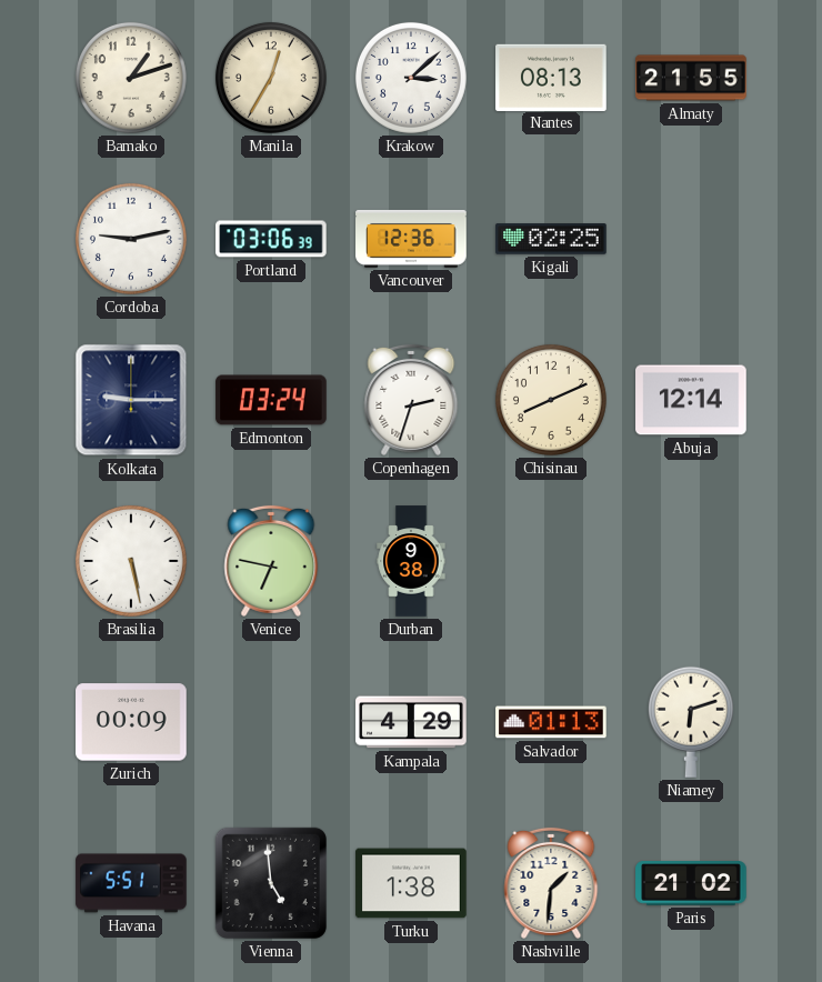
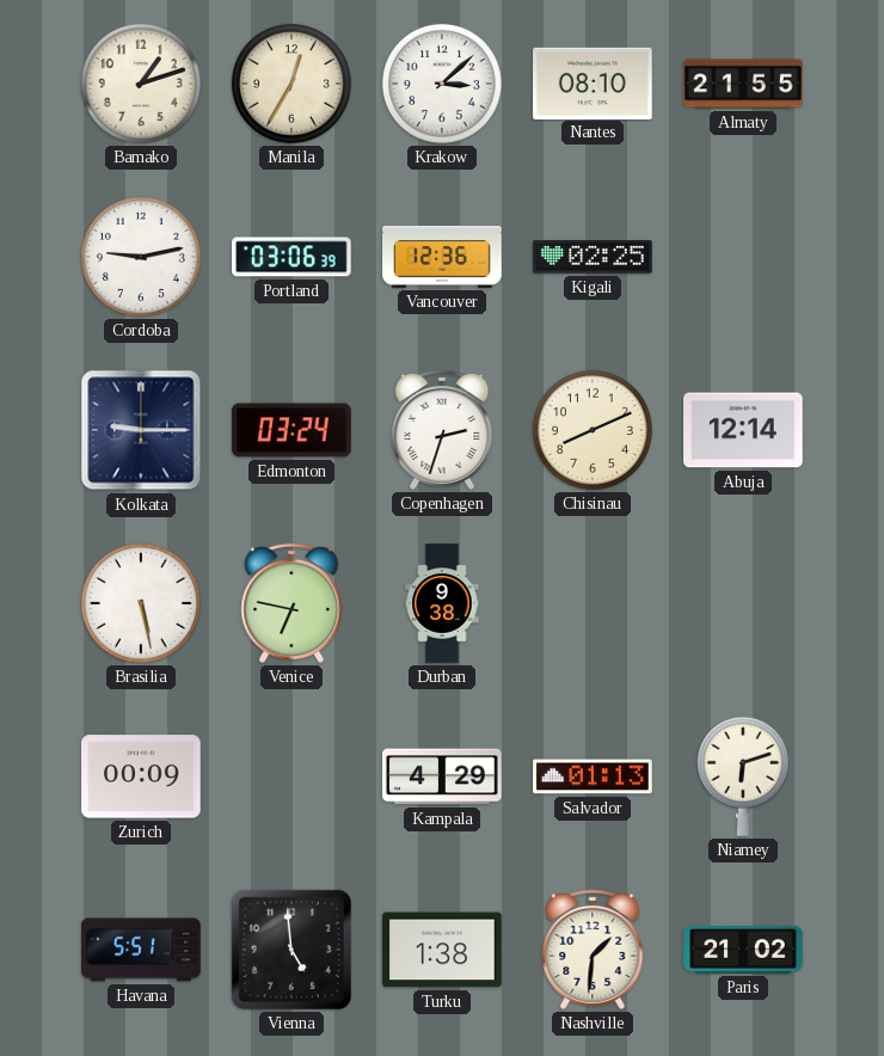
Nantes: 08:13 -> 08:10
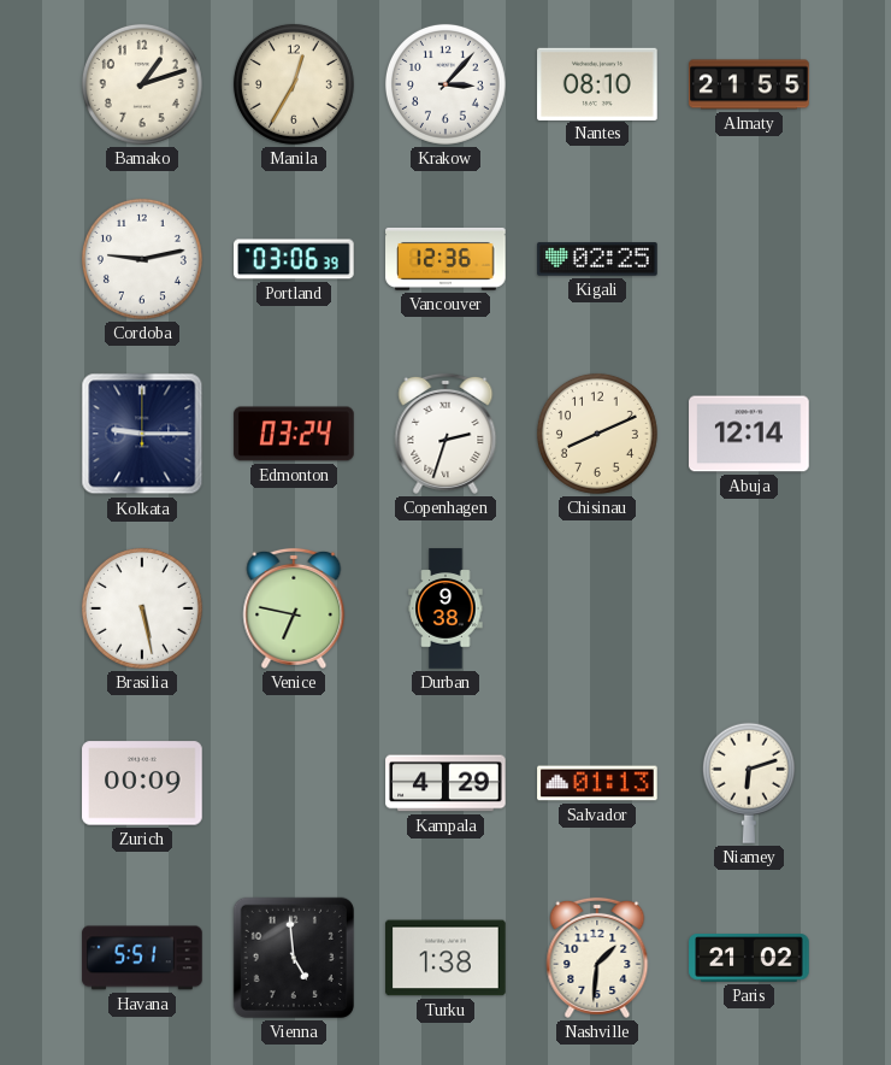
Krakow: 3:08 -> 3:07
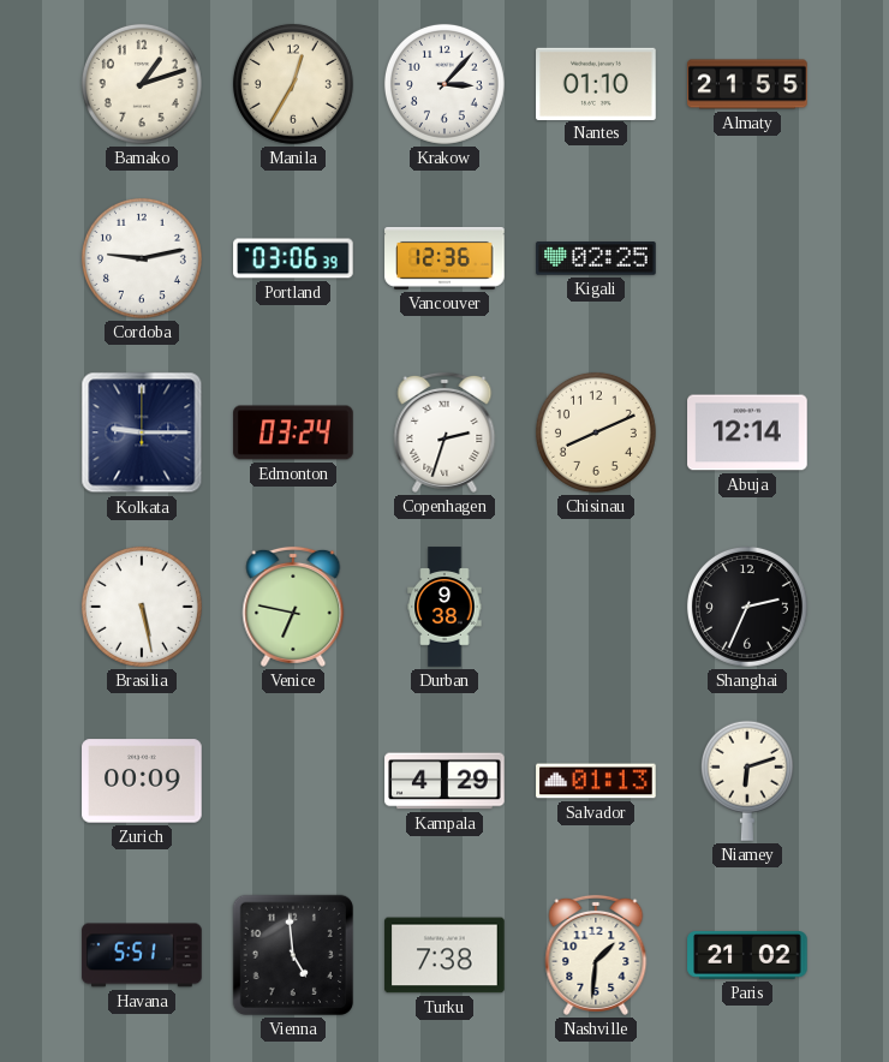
Nantes: 08:10 -> 01:10
Shanghai: none -> 2:34
Turku: 1:38 -> 7:38
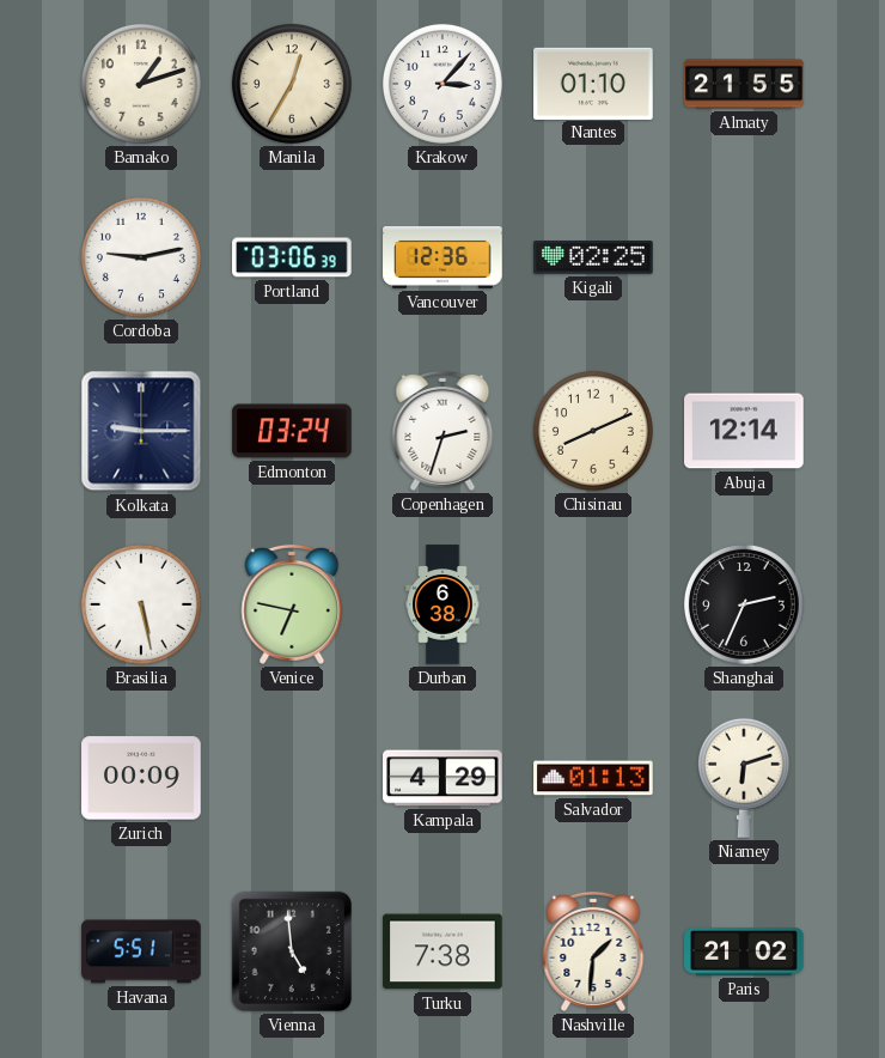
Durban: 9:38 -> 6:38
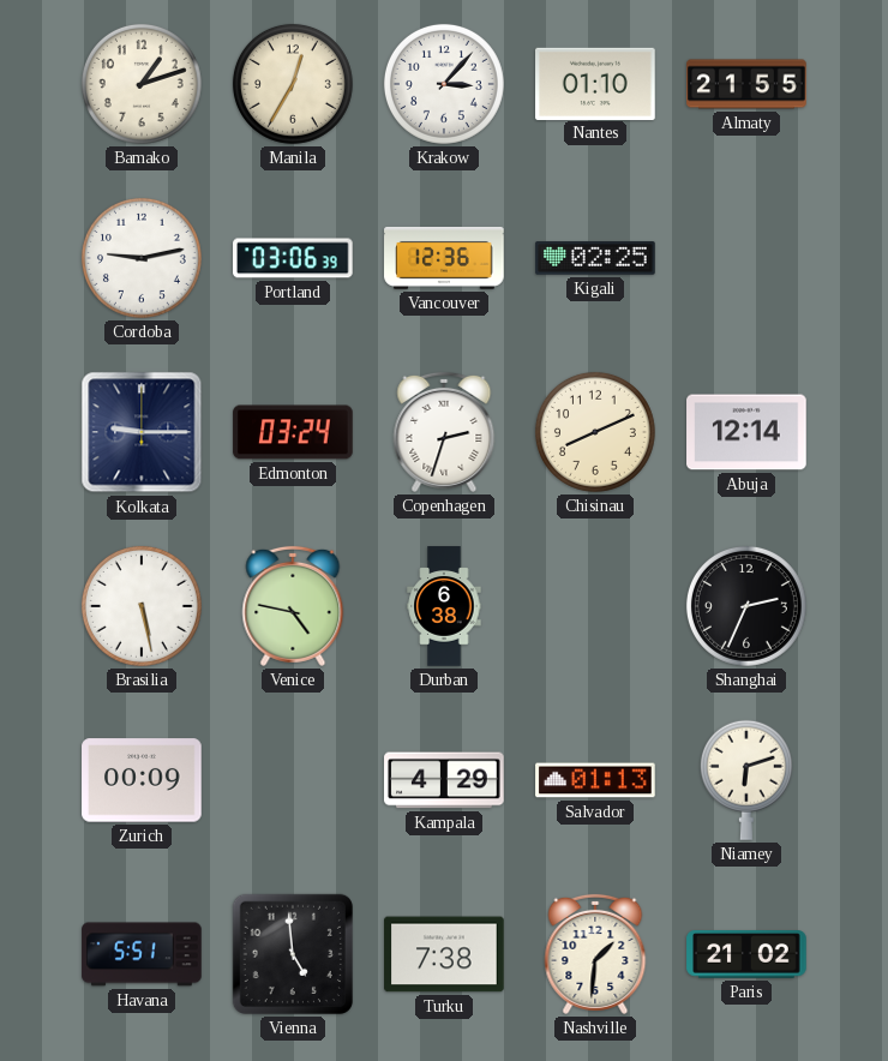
Venice: 6:47 -> 4:47
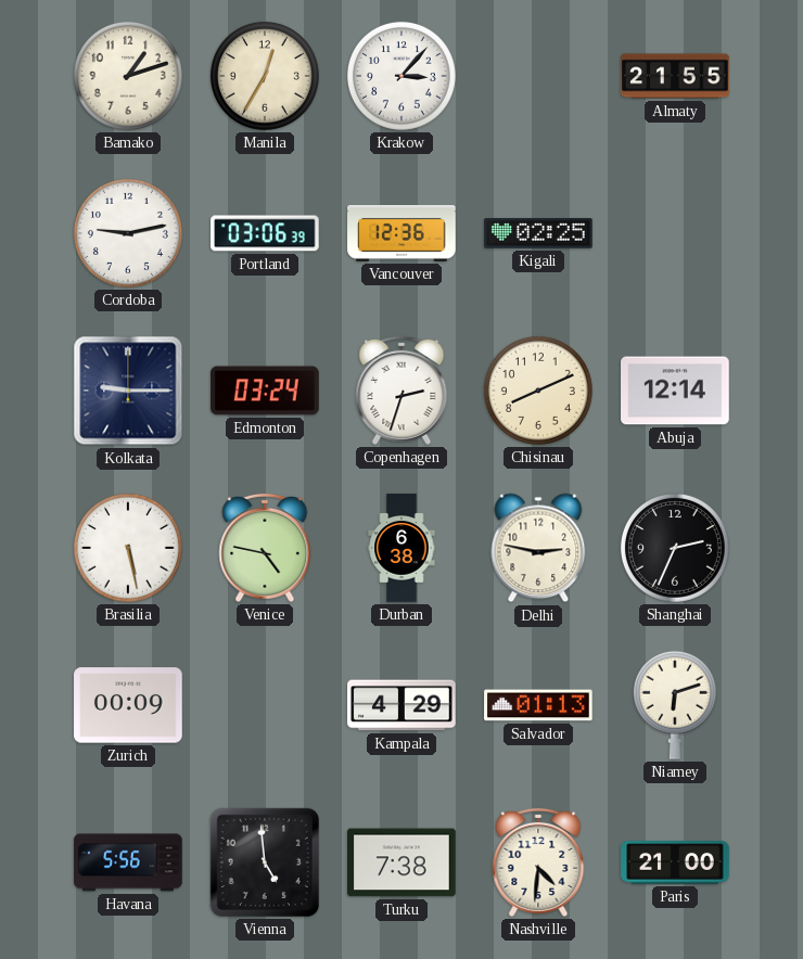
Nantes: 01:10 -> none
Delhi: none -> 2:47
Havana: 5:51 -> 5:56
Nashville: 1:31 -> 4:31
Paris: 21:02 -> 21:00
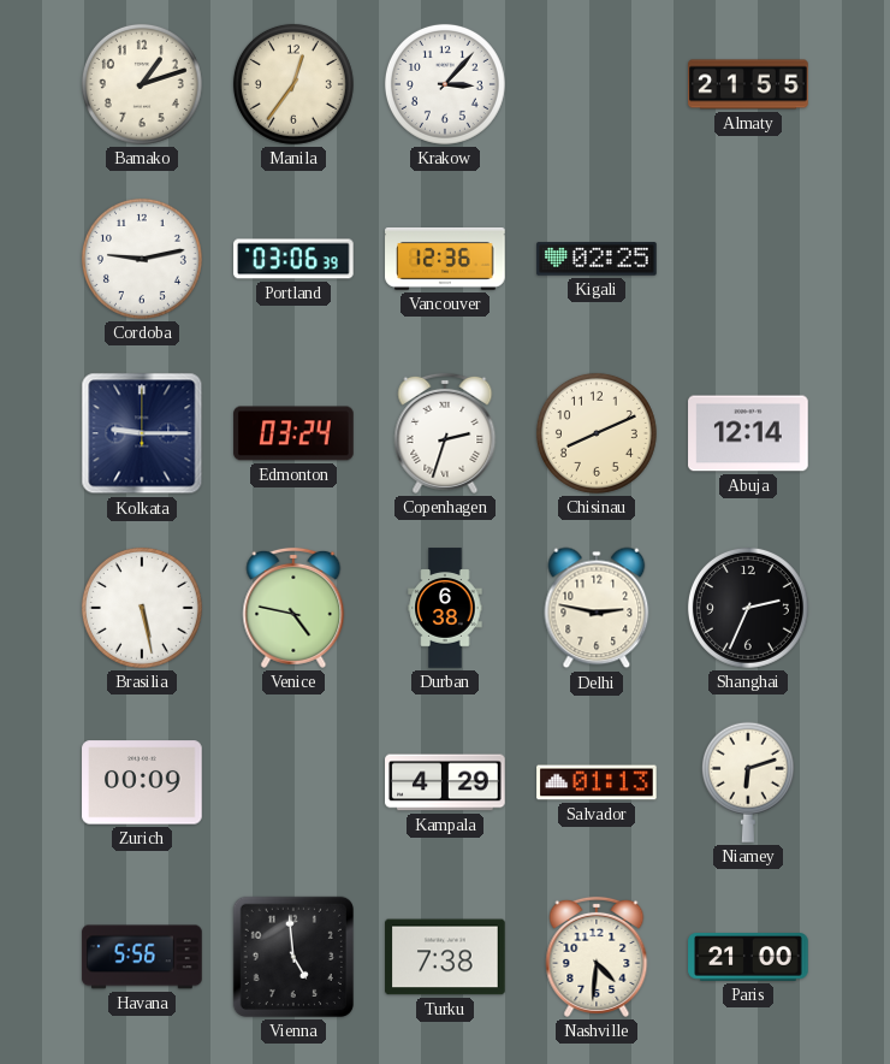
Manila: 12:35 -> 12:36
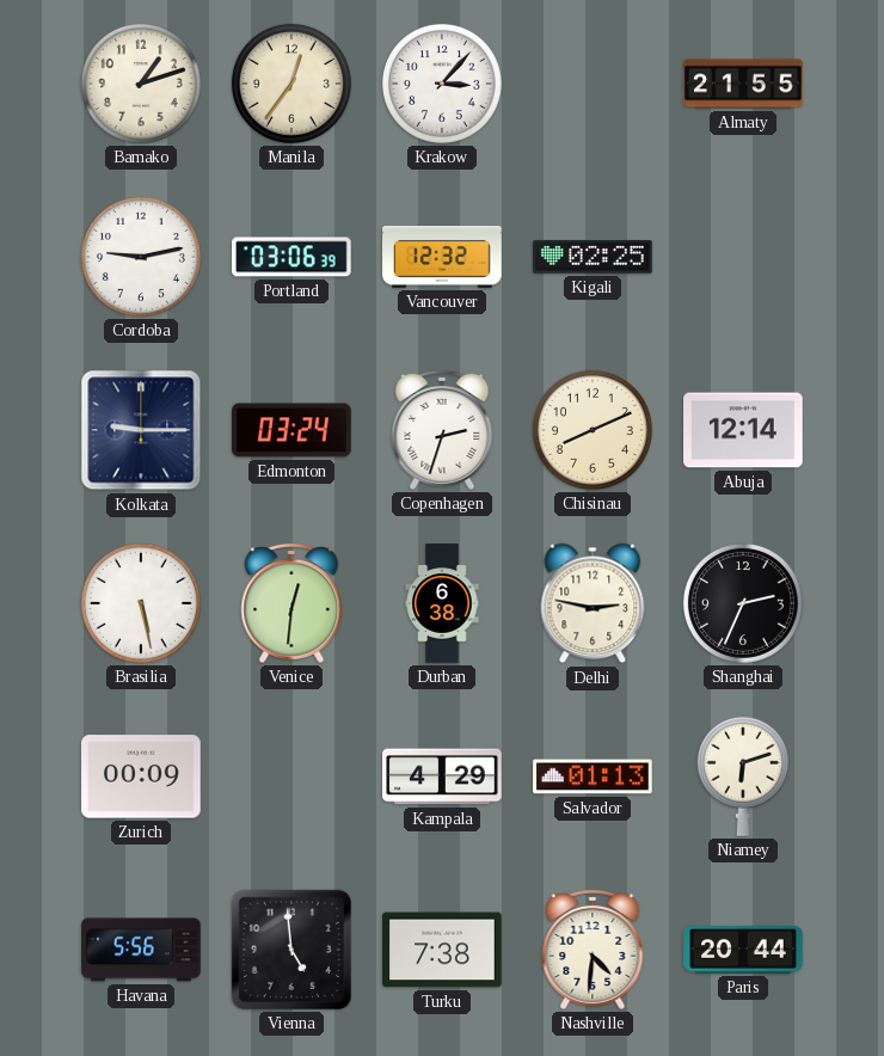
Vancouver: 12:36 -> 12:32
Venice: 4:47 -> 12:31
Paris: 21:00 -> 20:44
